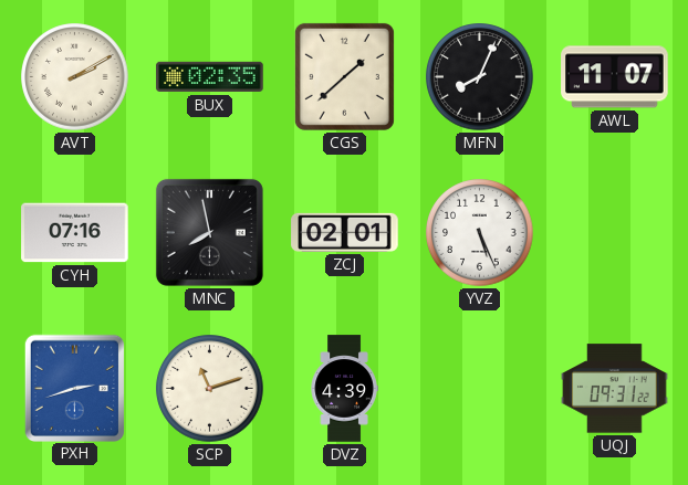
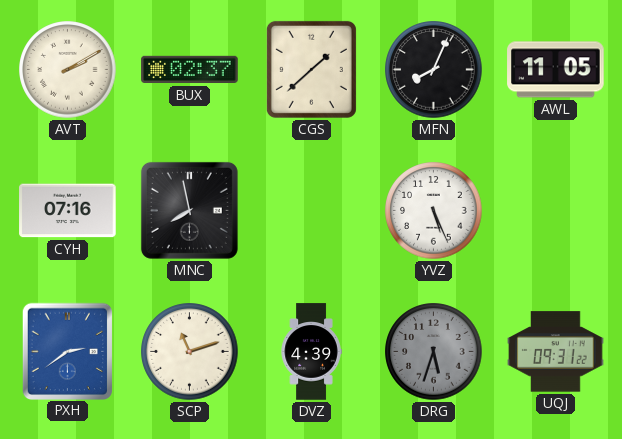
BUX: 02:35 -> 02:37
AWL: 11:07 -> 11:05
ZCJ: 02:01 -> none
PXH: 2:42 -> 2:39
DRG: none -> 5:33
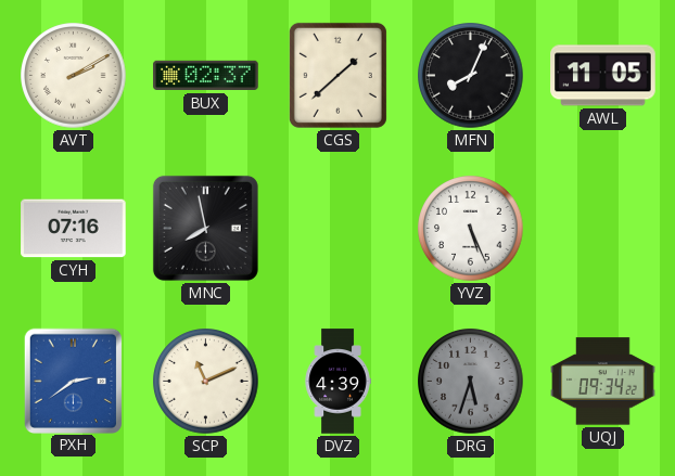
SCP: 11:12 -> 11:11
UQJ: 09:31 -> 09:34
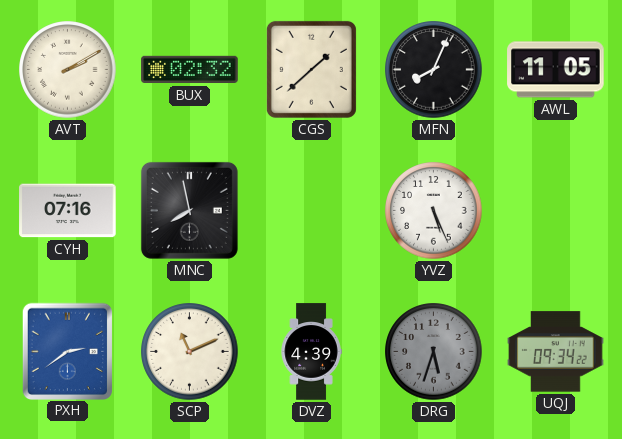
BUX: 02:37 -> 02:32
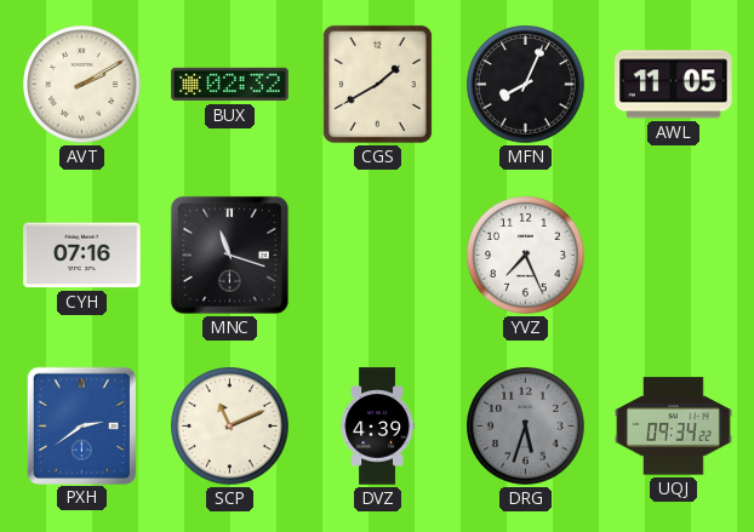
CGS: 1:38 -> 1:40
MNC: 7:58 -> 11:18
YVZ: 5:26 -> 7:26
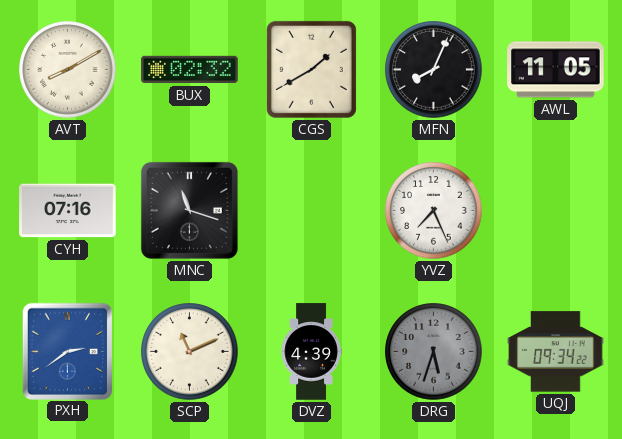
AVT: 2:10 -> 8:10
